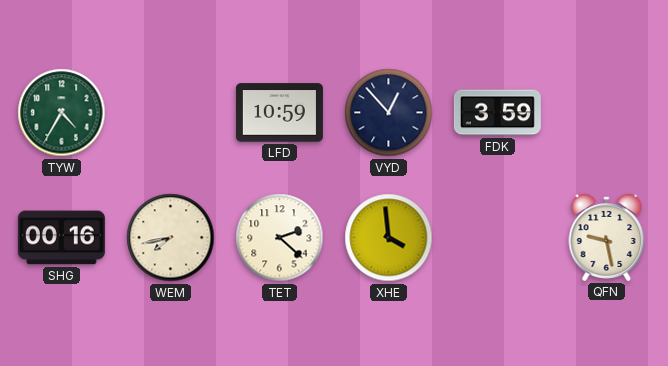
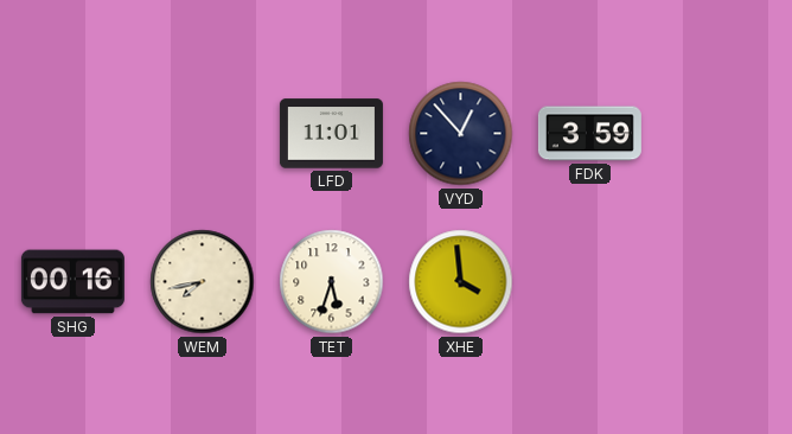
TYW: 4:35 -> none
LFD: 10:59 -> 11:01
TET: 2:22 -> 5:33
QFN: 9:28 -> none
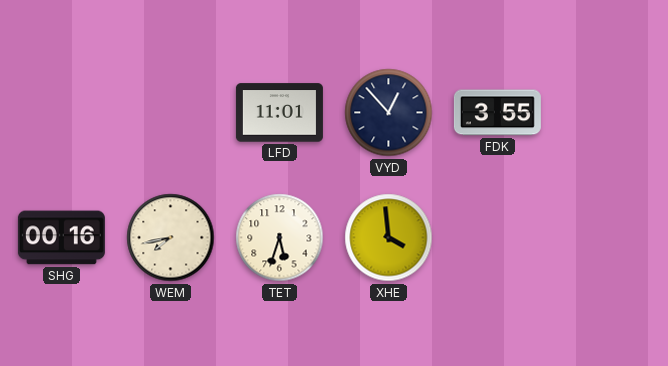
FDK: 3:59 -> 3:55
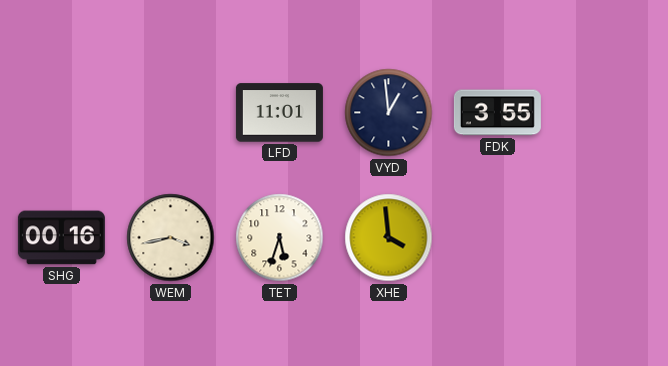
VYD: 12:53 -> 12:59
WEM: 7:43 -> 3:43
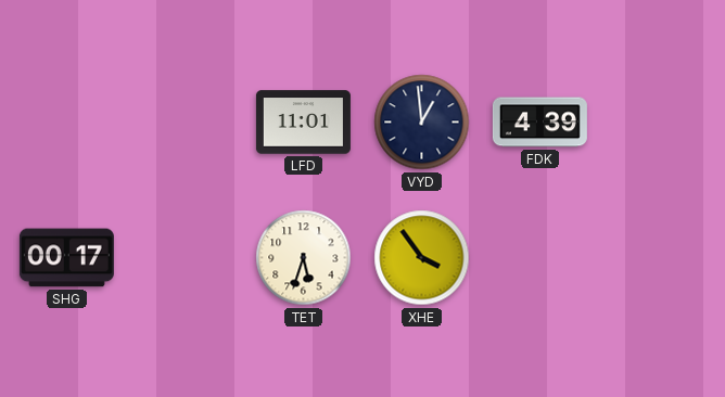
FDK: 3:55 -> 4:39
SHG: 00:16 -> 00:17
WEM: 3:43 -> none
XHE: 3:59 -> 3:54
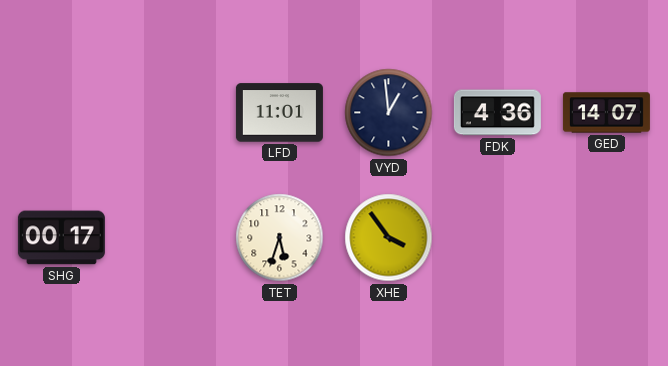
FDK: 4:39 -> 4:36
GED: none -> 14:07
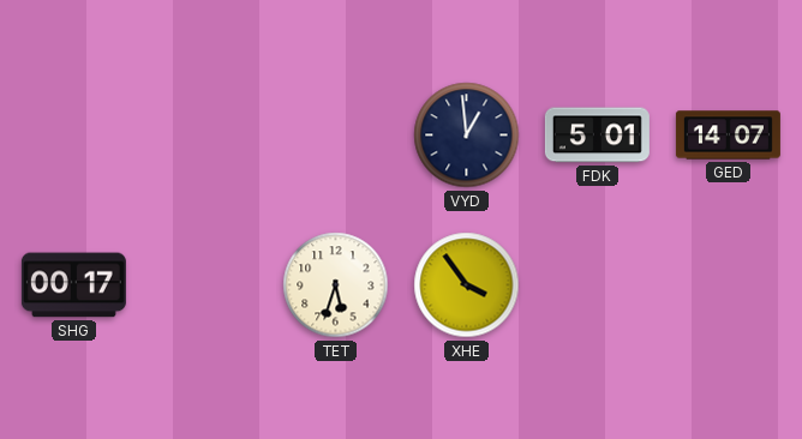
LFD: 11:01 -> none
FDK: 4:36 -> 5:01
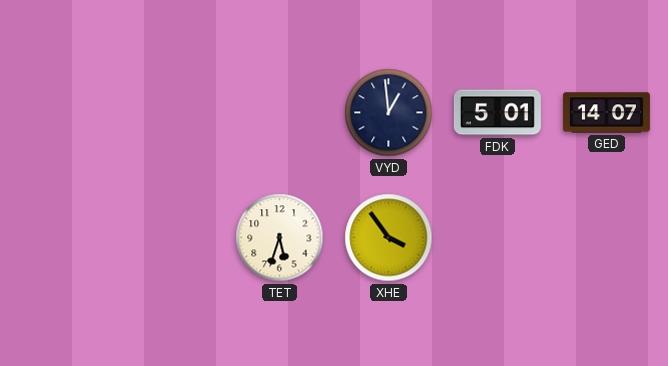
SHG: 00:17 -> none
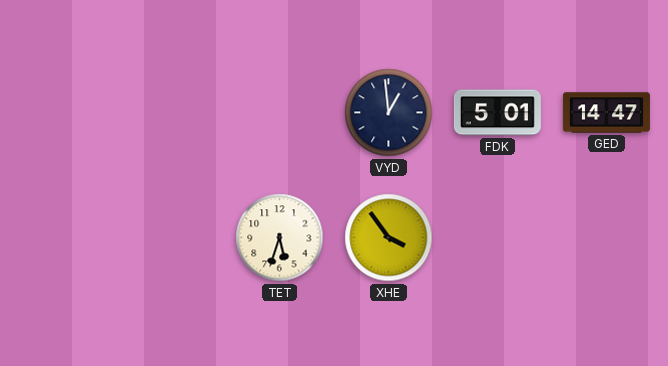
GED: 14:07 -> 14:47
